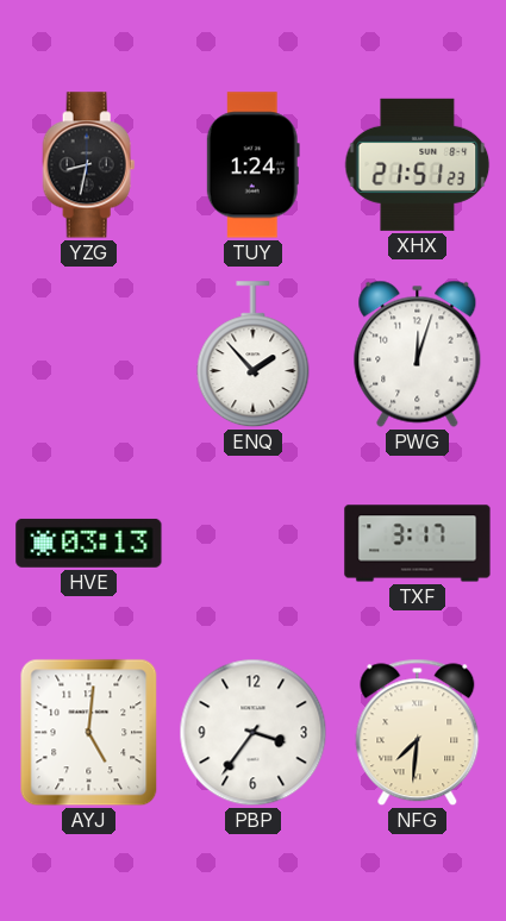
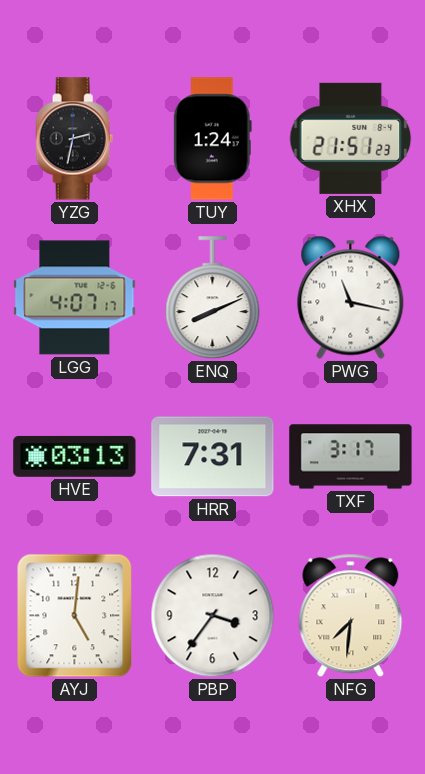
YZG: 8:32 -> 2:32
LGG: none -> 4:07
ENQ: 1:53 -> 8:11
PWG: 12:03 -> 11:17
HRR: none -> 7:31
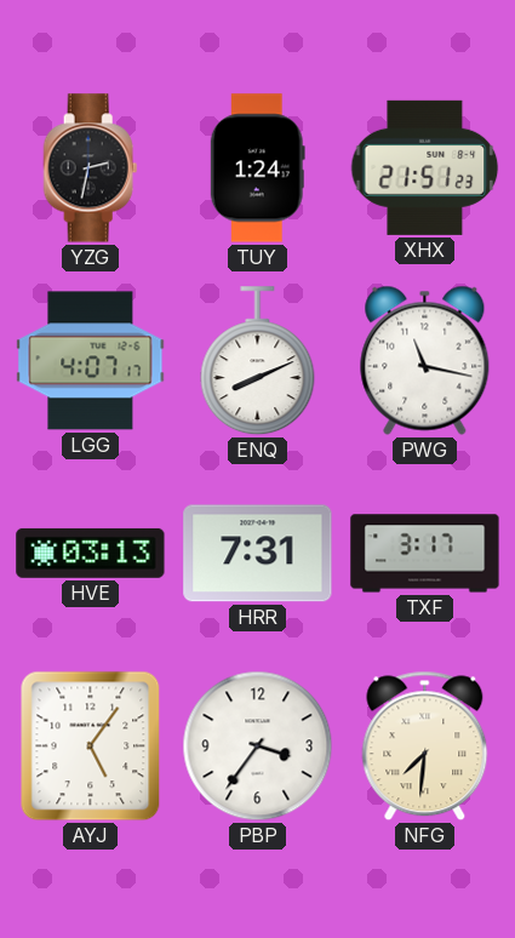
AYJ: 5:01 -> 5:06
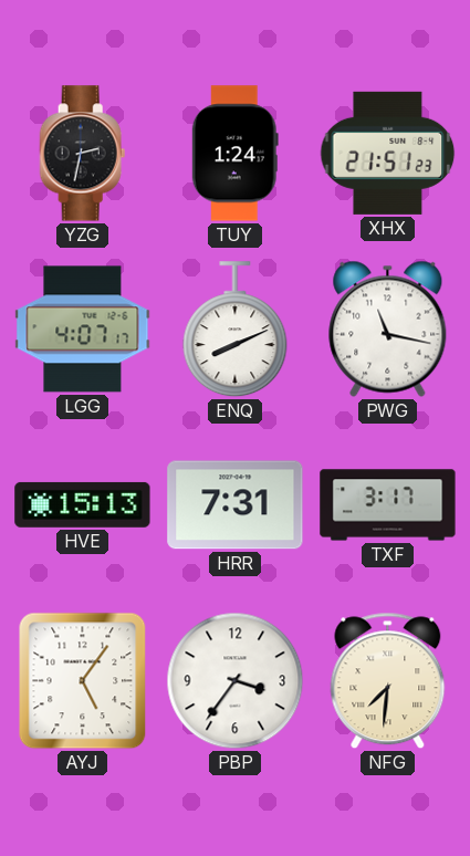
HVE: 03:13 -> 15:13
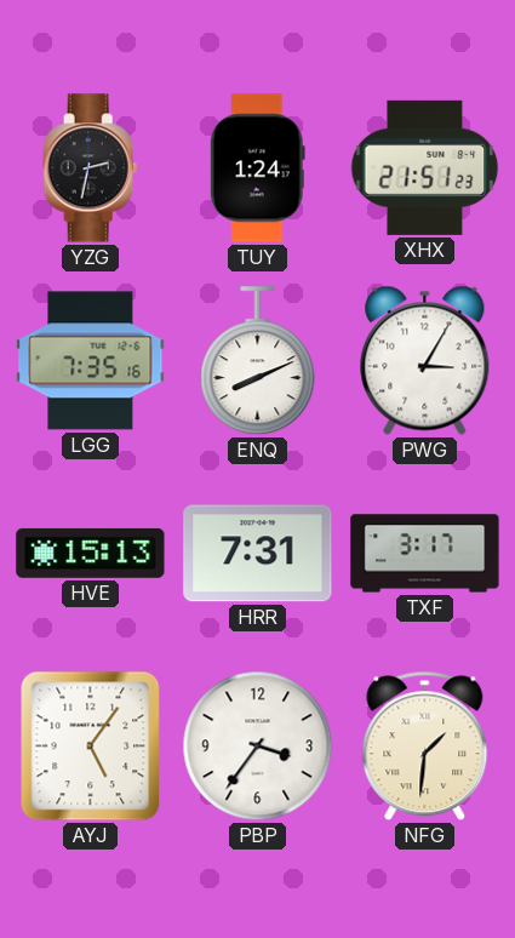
LGG: 4:07 -> 7:35
PWG: 11:17 -> 3:05
NFG: 7:31 -> 1:31
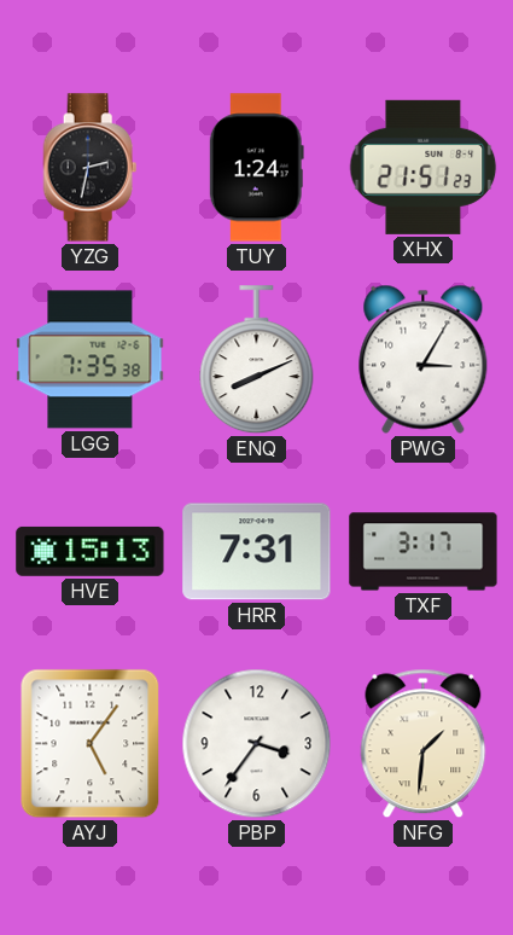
LGG: 7:35:16 -> 7:35:38
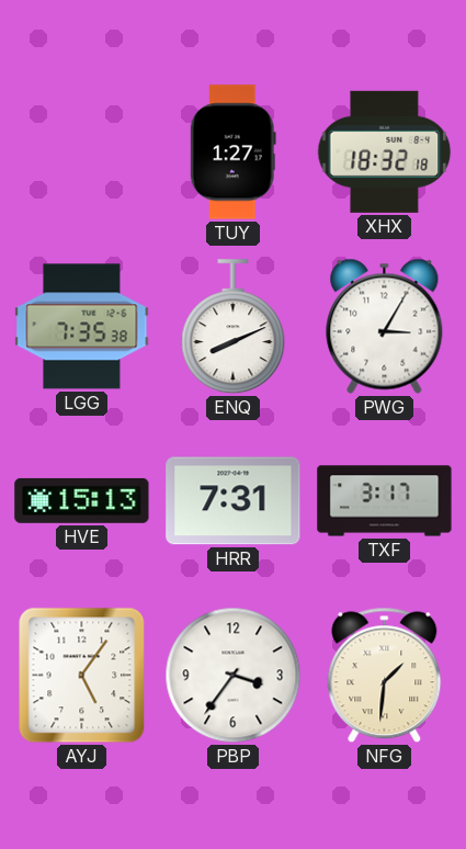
YZG: 2:32 -> none
TUY: 1:24 -> 1:27
XHX: 21:51 -> 18:32
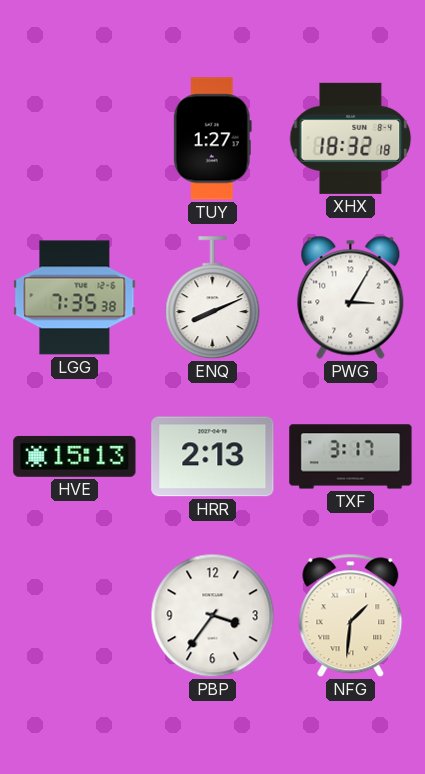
HRR: 7:31 -> 2:13
AYJ: 5:06 -> none
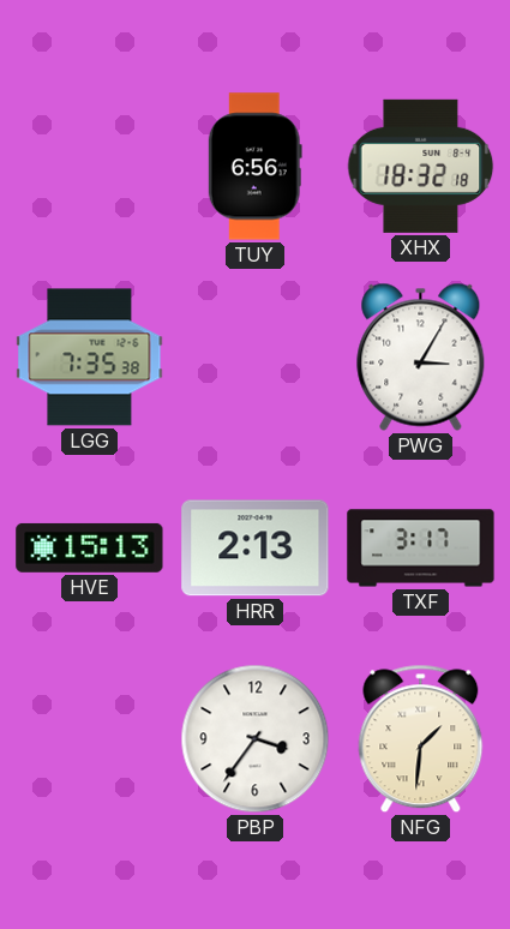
TUY: 1:27 -> 6:56
ENQ: 8:11 -> none
